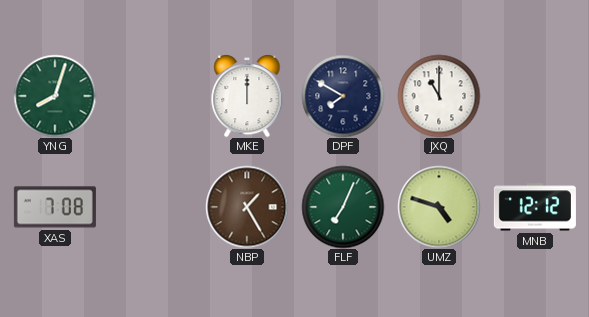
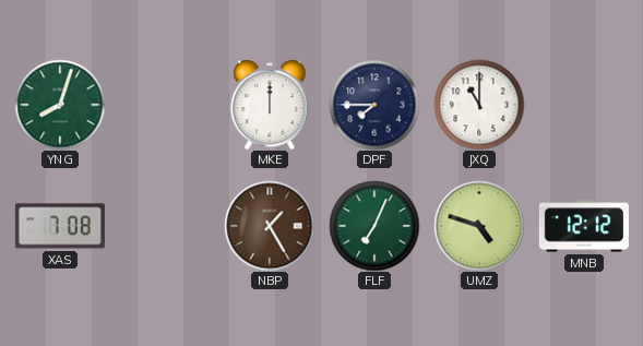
DPF: 7:50 -> 7:45
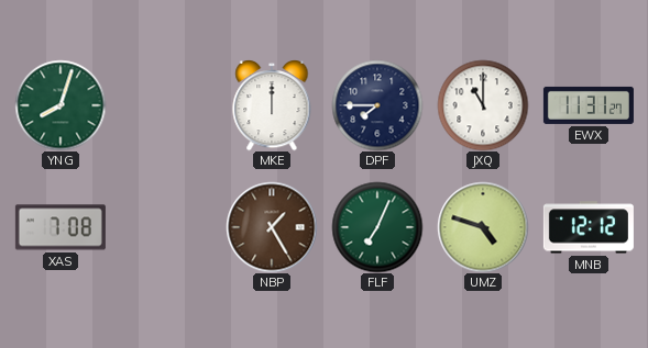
EWX: none -> 11:31
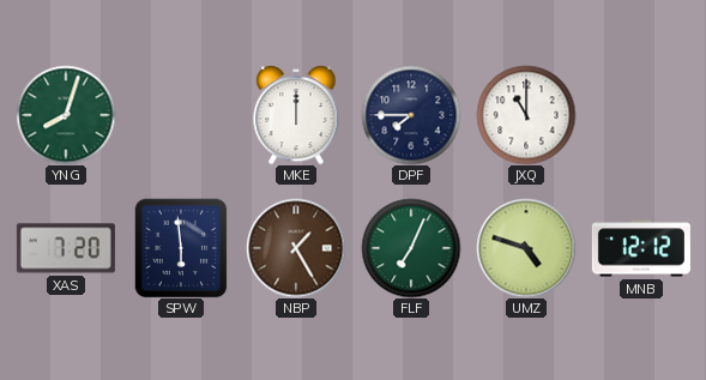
EWX: 11:31 -> none
XAS: 7:08 -> 7:20
SPW: none -> 5:59
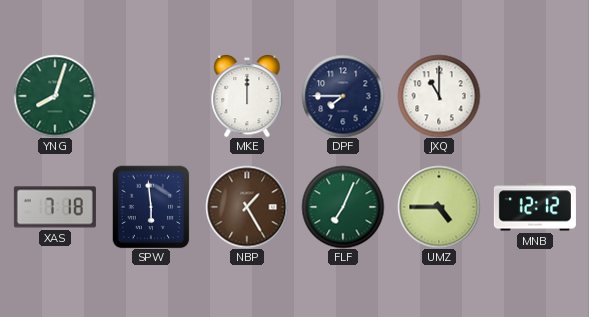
XAS: 7:20 -> 7:18
UMZ: 4:48 -> 4:45
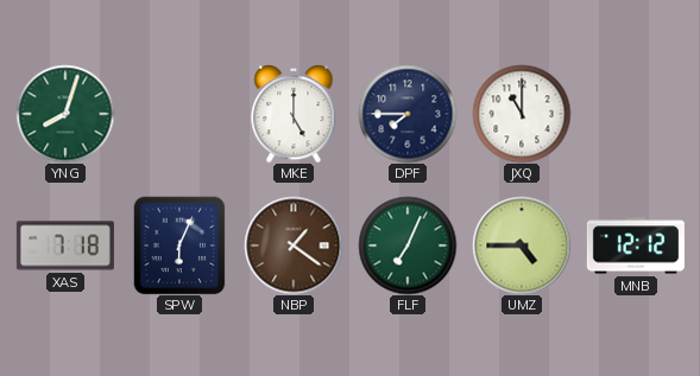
MKE: 12:00 -> 5:00
SPW: 5:59 -> 6:04
NBP: 1:25 -> 1:21
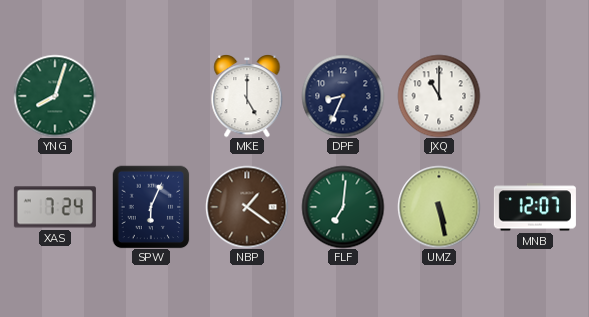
DPF: 7:45 -> 8:34
XAS: 7:18 -> 7:24
FLF: 7:04 -> 7:01
UMZ: 4:45 -> 5:28
MNB: 12:12 -> 12:07
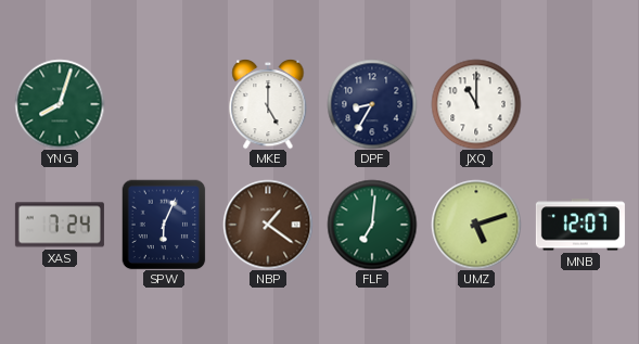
DPF: 8:34 -> 8:35
UMZ: 5:28 -> 5:12
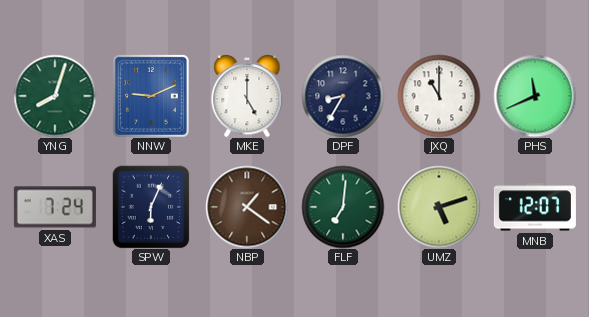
NNW: none -> 9:11
PHS: none -> 11:41
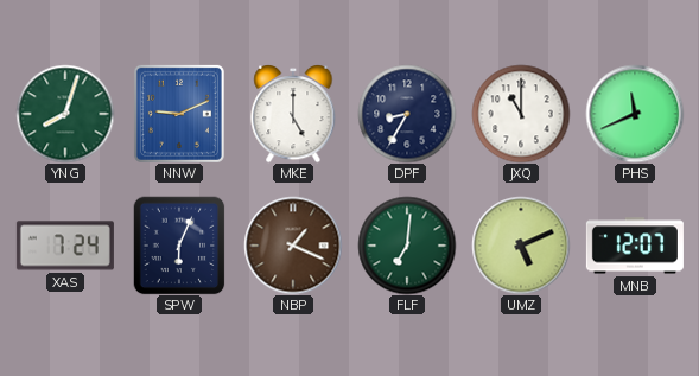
NBP: 1:21 -> 1:19
UMZ: 5:12 -> 5:11
